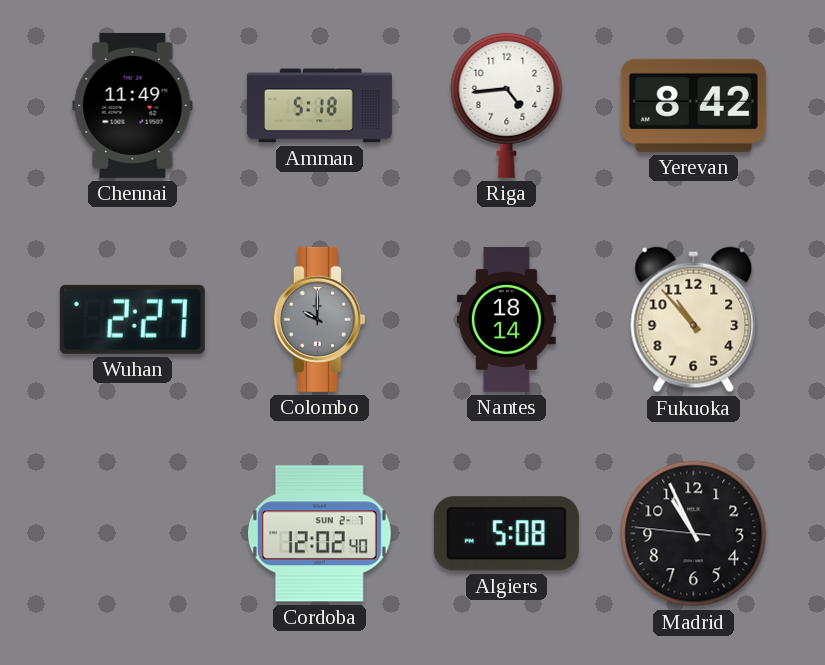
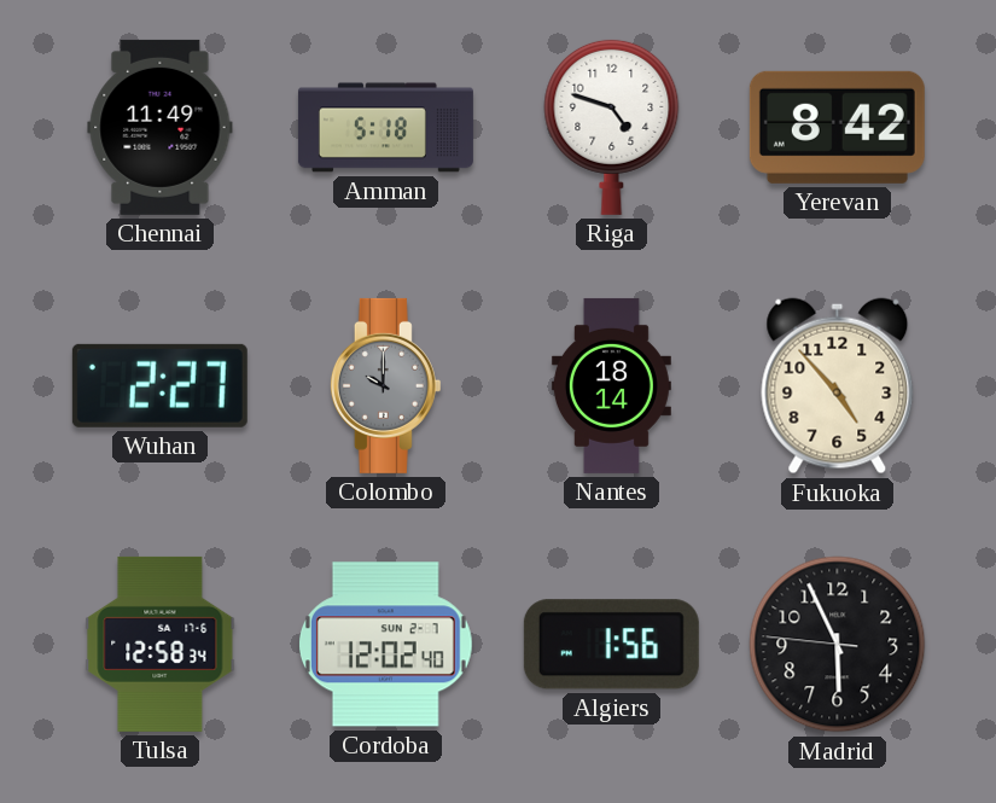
Riga: 4:44 -> 4:48
Fukuoka: 10:53 -> 4:53
Tulsa: none -> 12:58
Algiers: 5:08 -> 1:56
Madrid: 10:55 -> 5:55
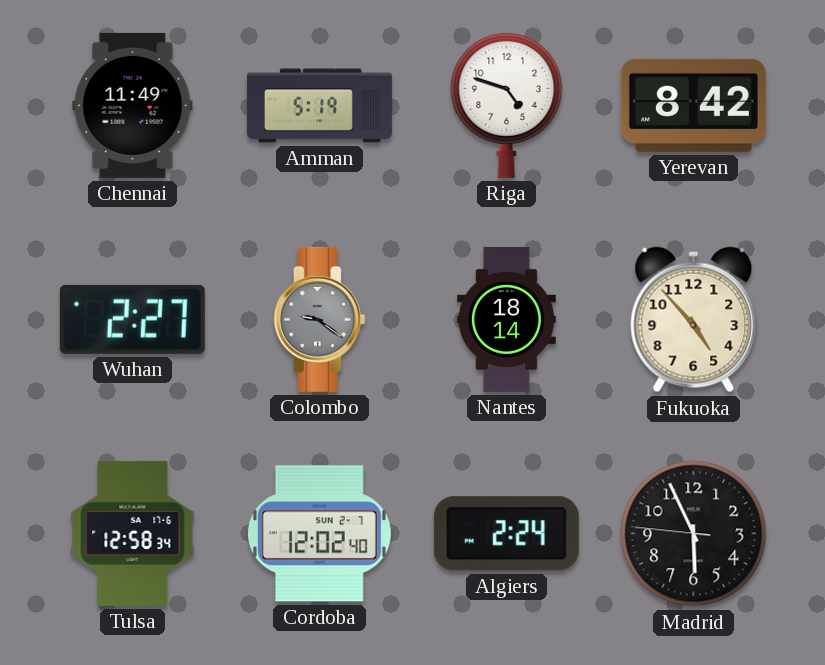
Amman: 5:18 -> 5:19
Colombo: 10:00 -> 9:21
Algiers: 1:56 -> 2:24
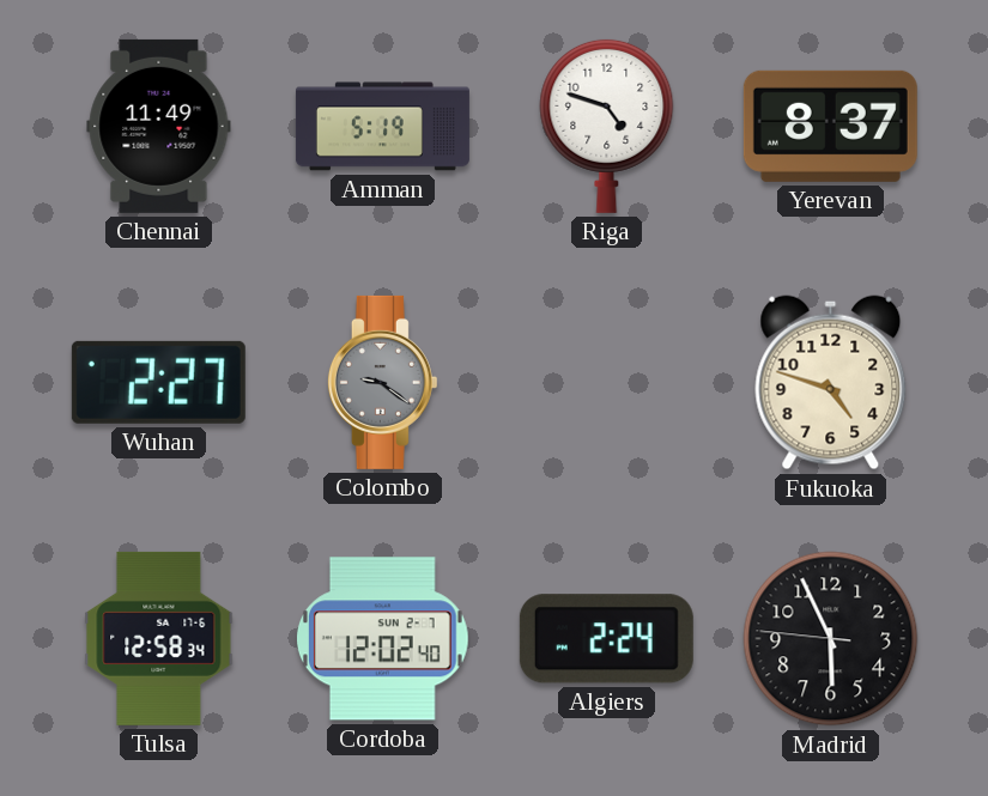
Yerevan: 8:42 -> 8:37
Nantes: 18:14 -> none
Fukuoka: 4:53 -> 4:48
